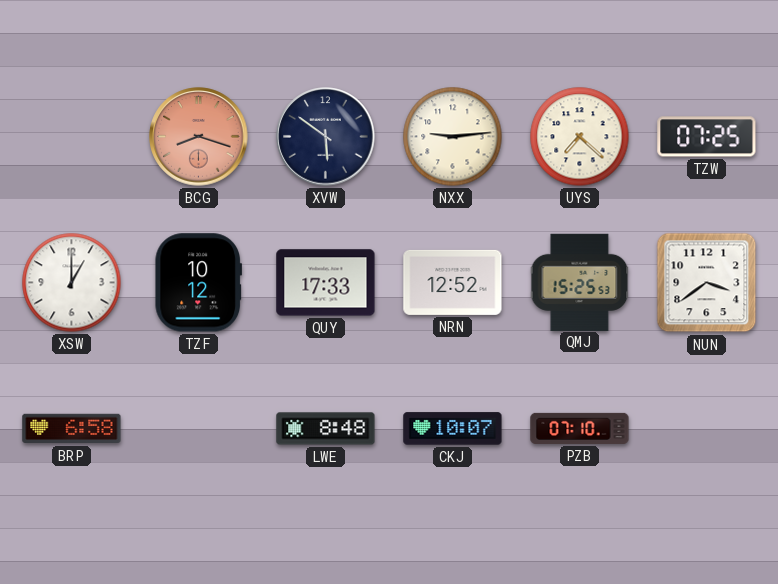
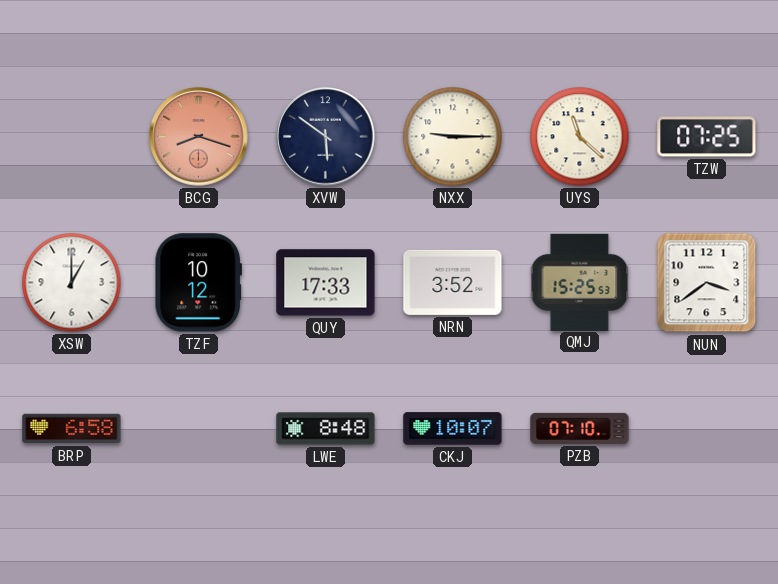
NXX: 9:14 -> 9:15
UYS: 7:22 -> 11:22
NRN: 12:52 -> 3:52
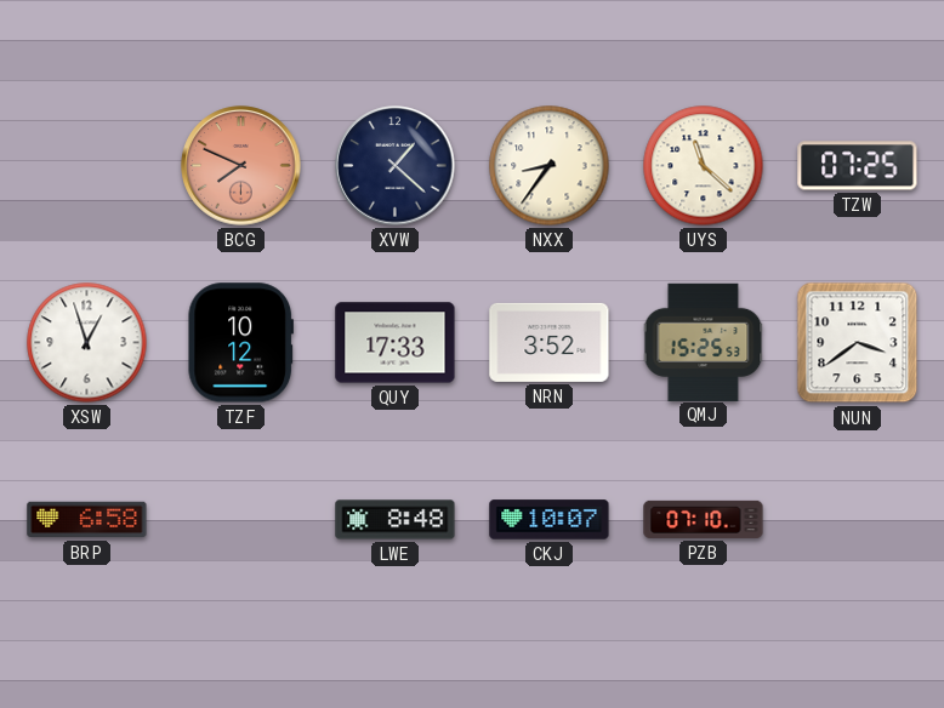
BCG: 8:18 -> 7:49
XVW: 5:51 -> 1:22
NXX: 9:15 -> 8:36
XSW: 1:00 -> 12:57
